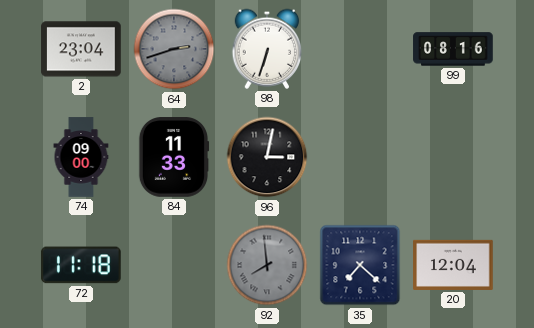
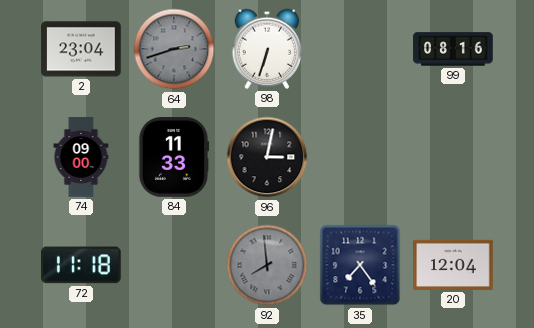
35: 7:22 -> 7:24
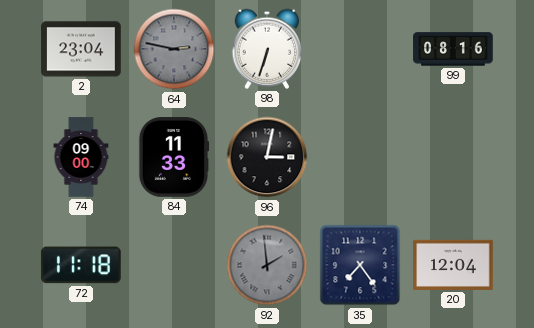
64: 2:42 -> 2:47
92: 7:59 -> 1:59
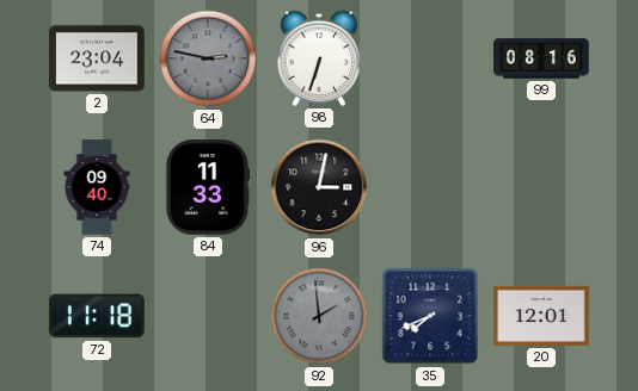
74: 09:00 -> 09:40
35: 7:24 -> 7:41
20: 12:04 -> 12:01
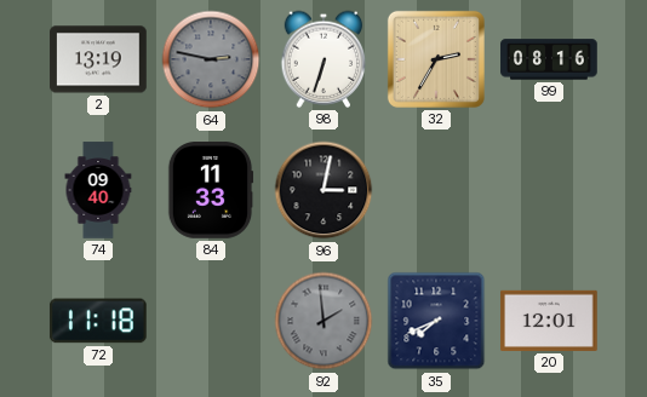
2: 23:04 -> 13:19
32: none -> 2:35
